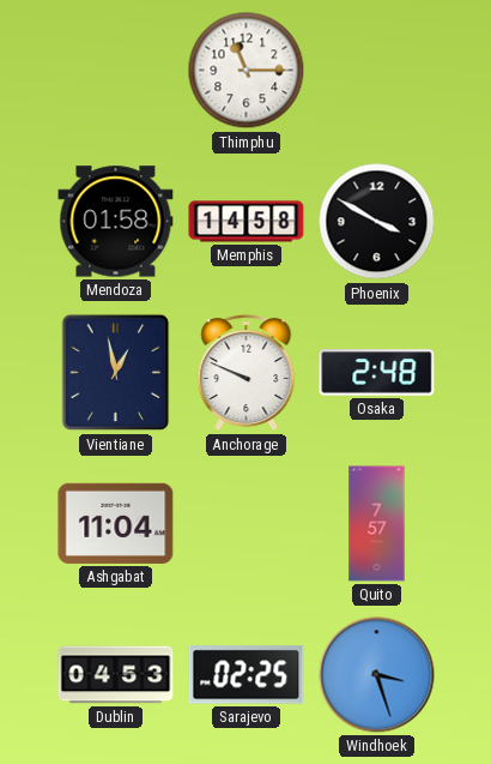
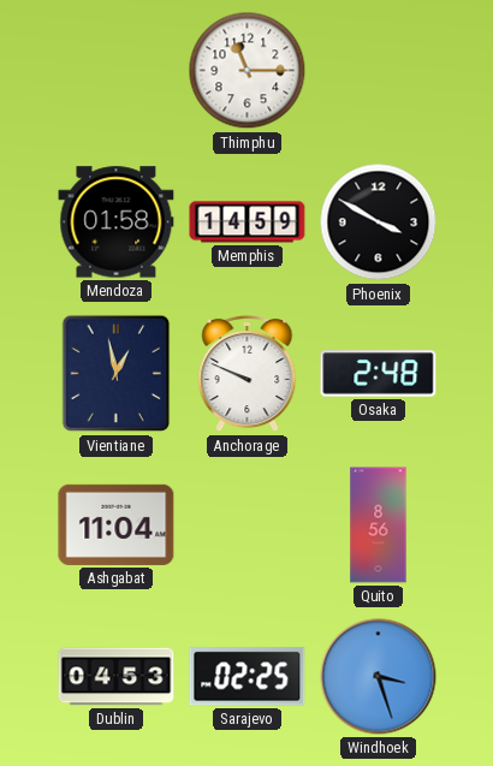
Memphis: 14:58 -> 14:59
Quito: 7:57 -> 8:56
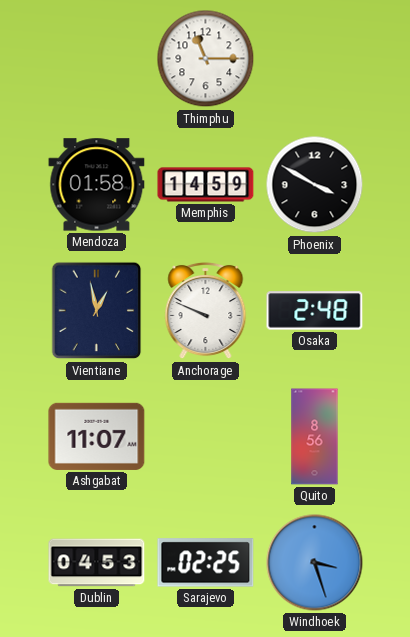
Ashgabat: 11:04 -> 11:07
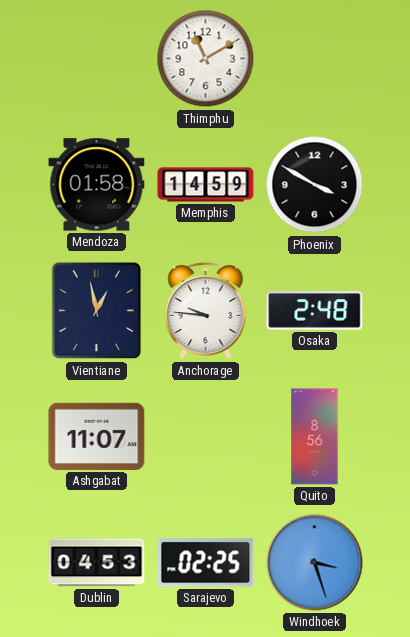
Thimphu: 11:15 -> 11:10
Anchorage: 9:49 -> 9:46
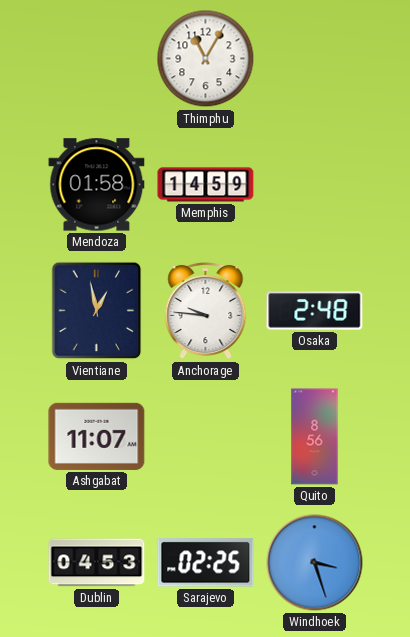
Thimphu: 11:10 -> 11:05
Phoenix: 3:50 -> none
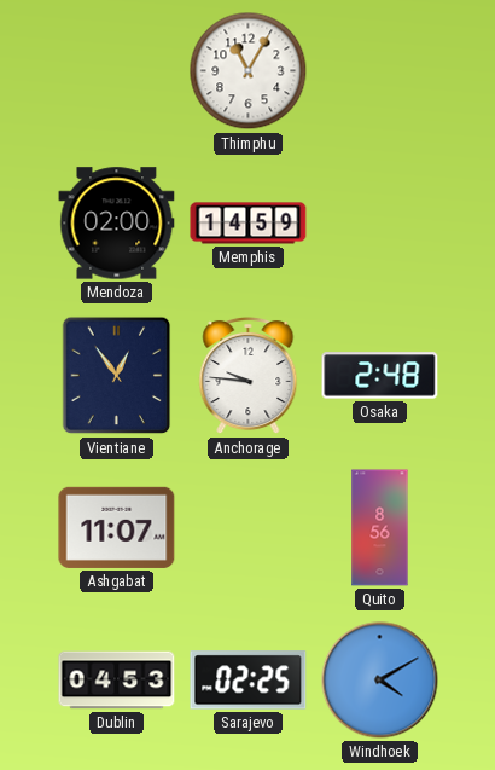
Mendoza: 01:58 -> 02:00
Vientiane: 12:58 -> 12:54
Windhoek: 3:27 -> 4:10
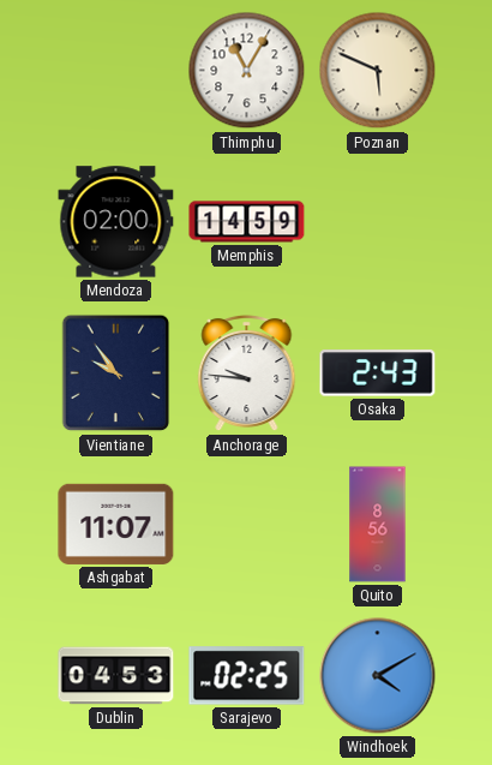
Poznan: none -> 5:49
Vientiane: 12:54 -> 9:54
Osaka: 2:48 -> 2:43
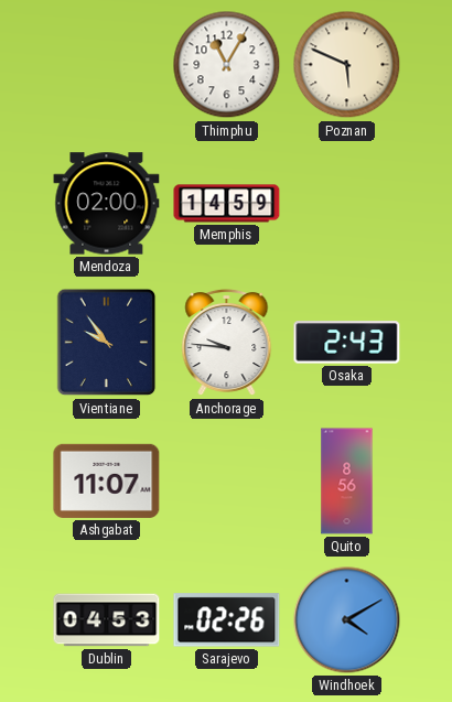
Sarajevo: 02:25 -> 02:26
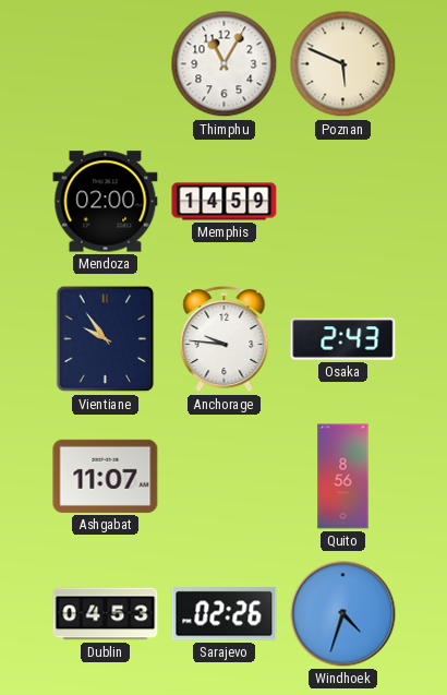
Windhoek: 4:10 -> 4:33
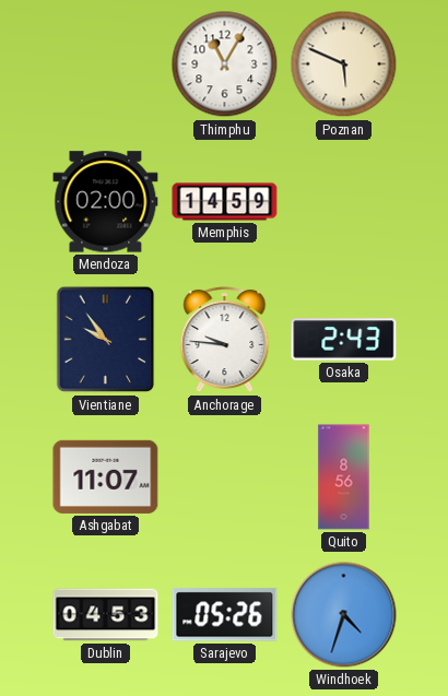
Sarajevo: 02:26 -> 05:26
